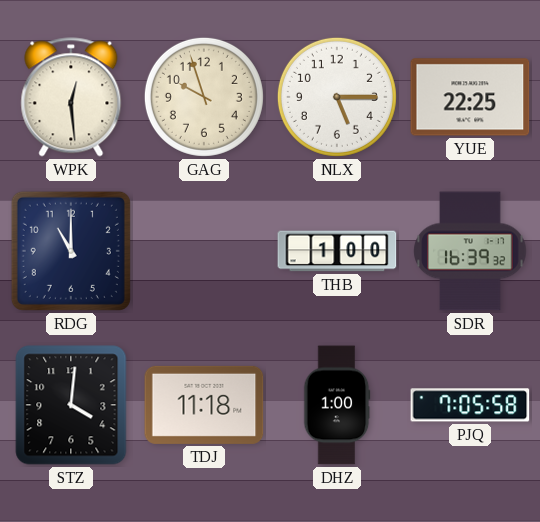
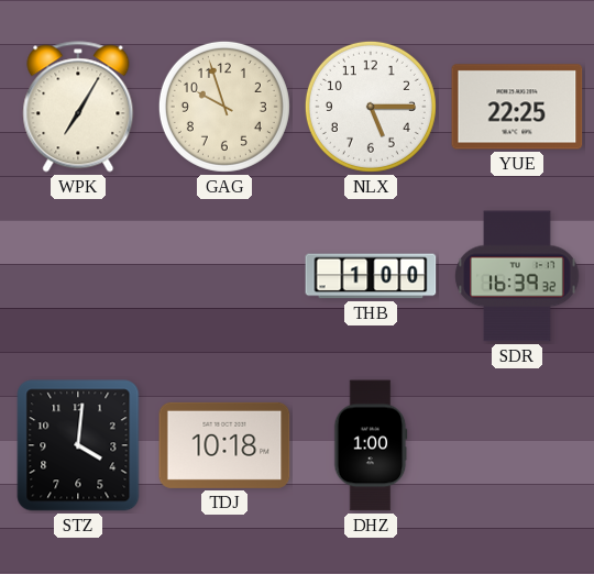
WPK: 12:29 -> 7:05
RDG: 11:00 -> none
TDJ: 11:18 -> 10:18
PJQ: 7:05 -> none
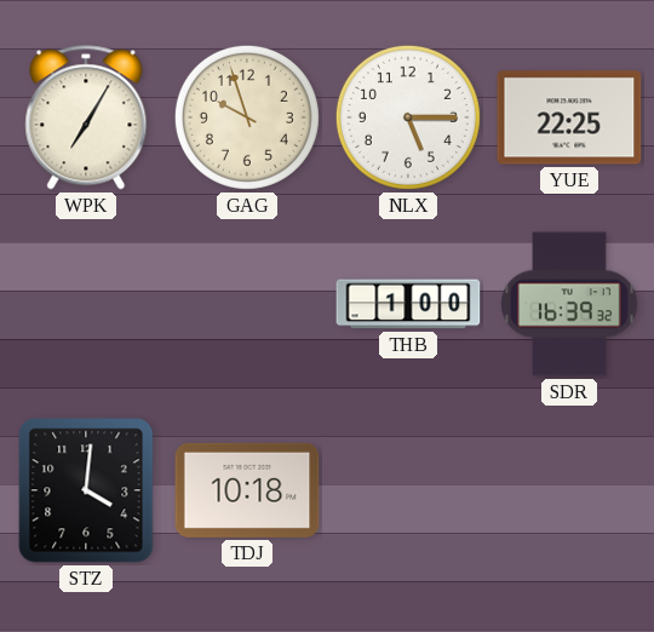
DHZ: 1:00 -> none
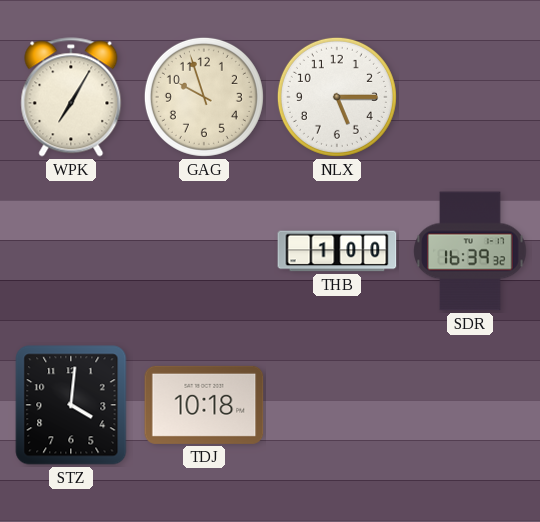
YUE: 22:25 -> none
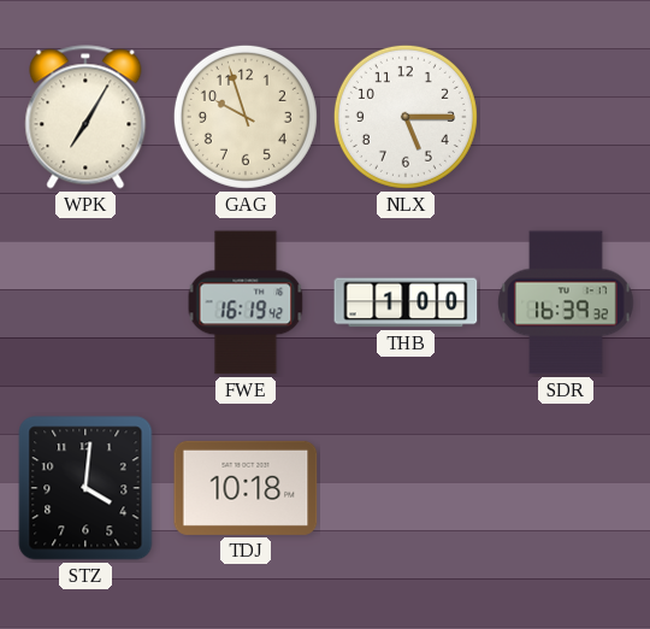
FWE: none -> 16:19
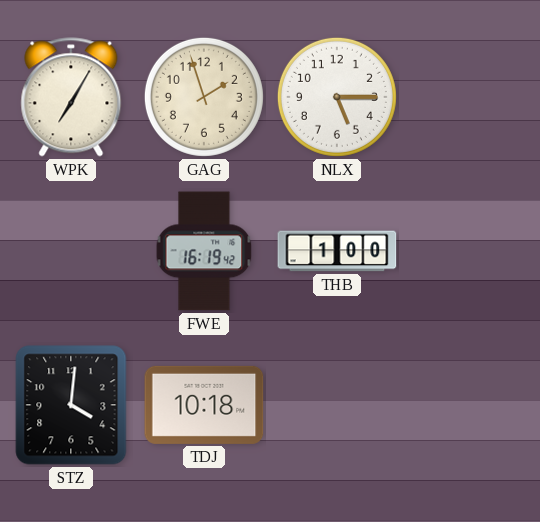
GAG: 9:57 -> 1:57
SDR: 16:39 -> none
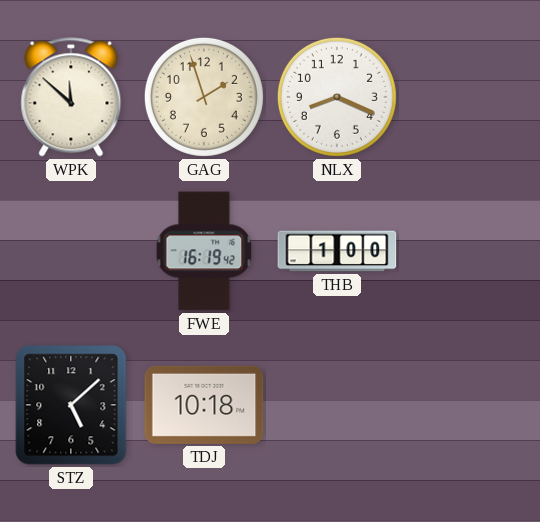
WPK: 7:05 -> 11:52
NLX: 5:15 -> 8:19
STZ: 4:01 -> 5:08
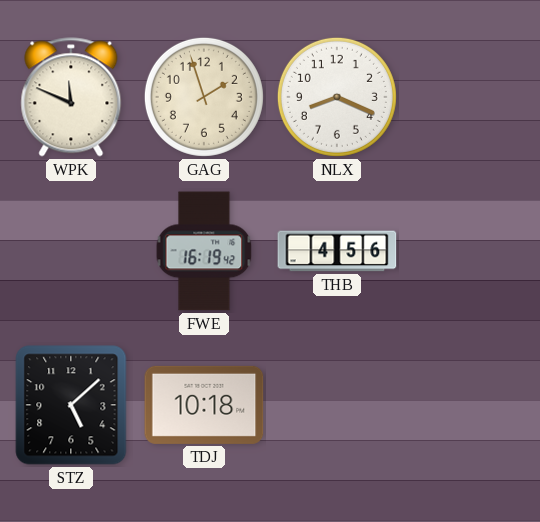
WPK: 11:52 -> 11:49
THB: 1:00 -> 4:56
